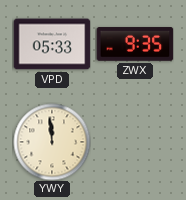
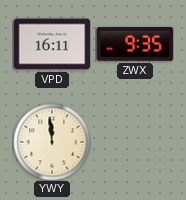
VPD: 05:33 -> 16:11
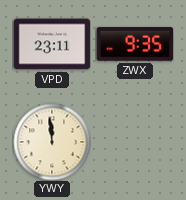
VPD: 16:11 -> 23:11
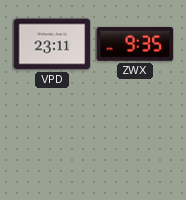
YWY: 11:59 -> none
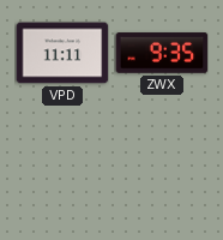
VPD: 23:11 -> 11:11
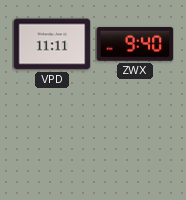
ZWX: 9:35 -> 9:40
